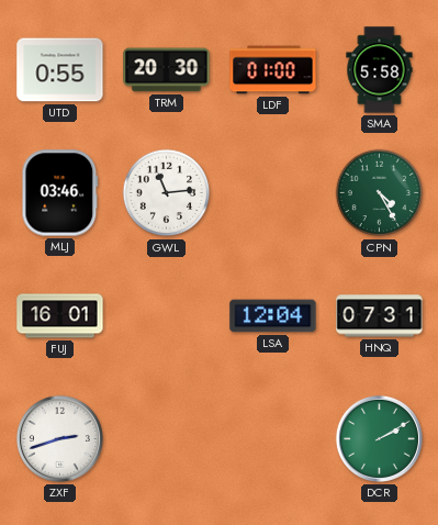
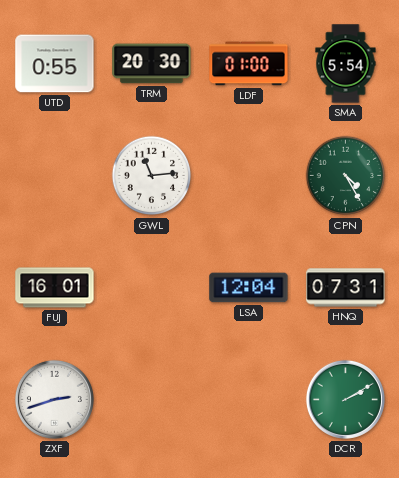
SMA: 5:58 -> 5:54
MLJ: 03:46 -> none
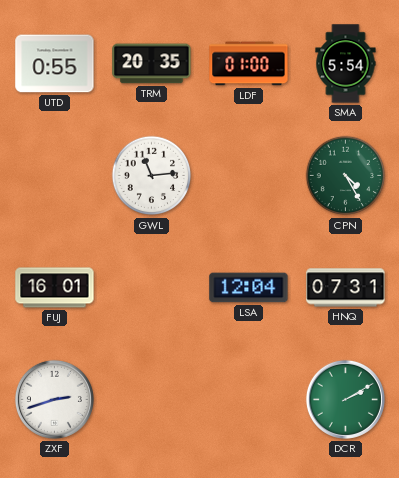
TRM: 20:30 -> 20:35
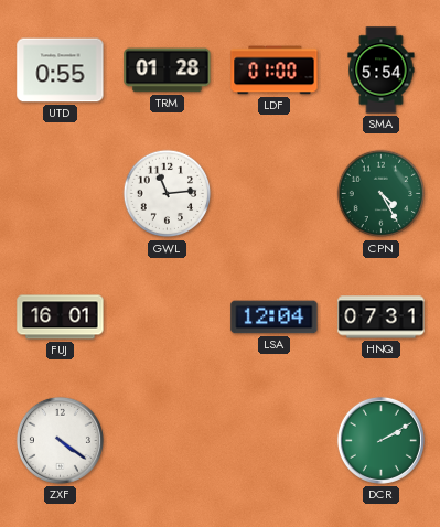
TRM: 20:35 -> 01:28
ZXF: 2:42 -> 4:21
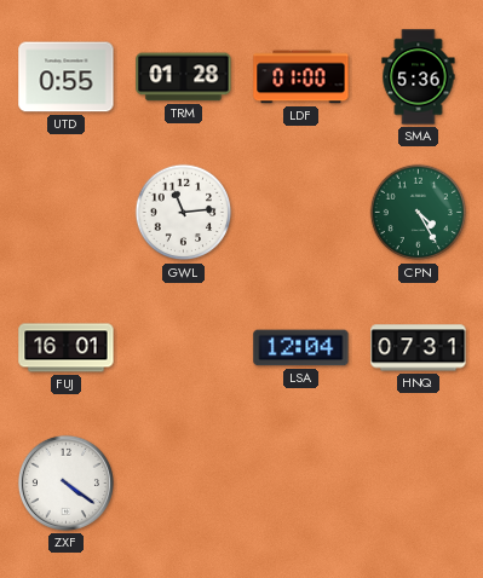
SMA: 5:54 -> 5:36
DCR: 2:10 -> none
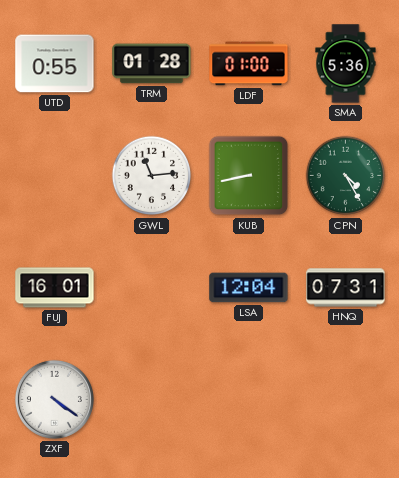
KUB: none -> 8:43
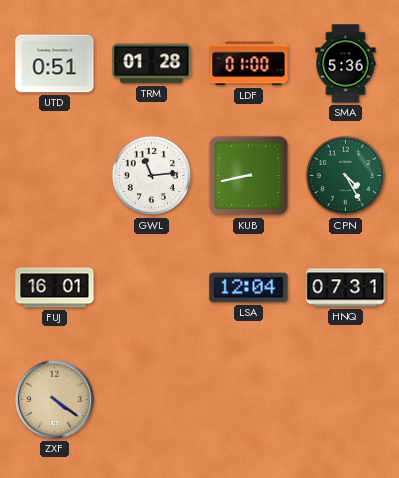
UTD: 0:55 -> 0:51
ZXF dial: white -> champagne
